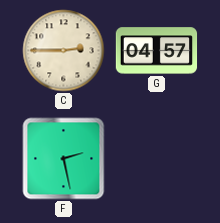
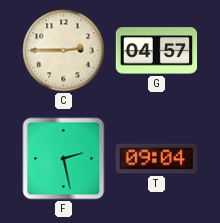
T: none -> 09:04
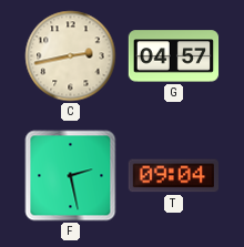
C: 2:45 -> 2:43
